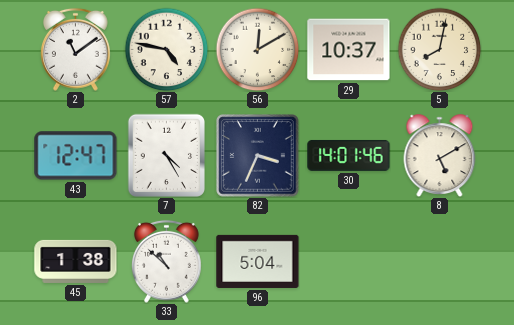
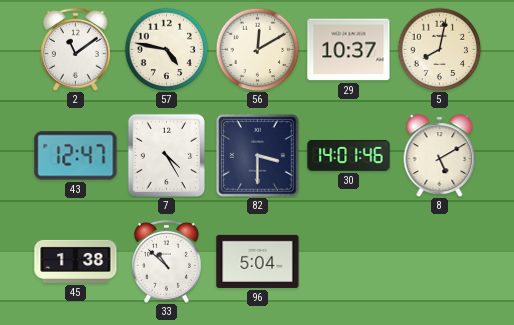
82: 3:34 -> 3:30
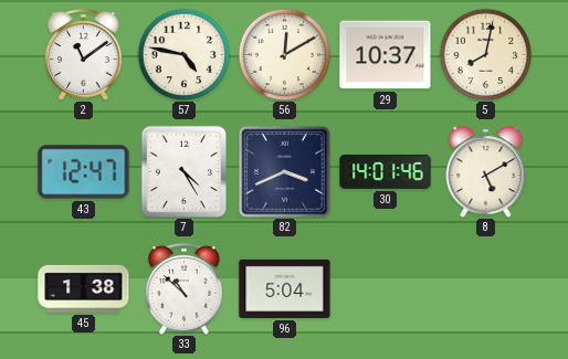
82: 3:30 -> 3:41
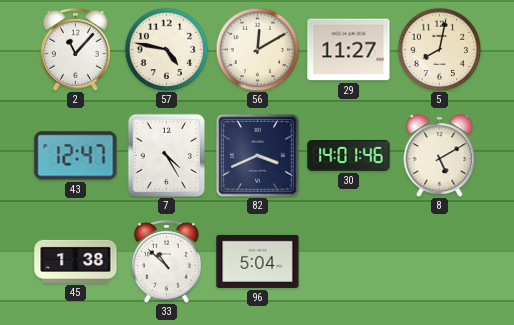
2: 11:09 -> 11:07
29: 10:37 -> 11:27
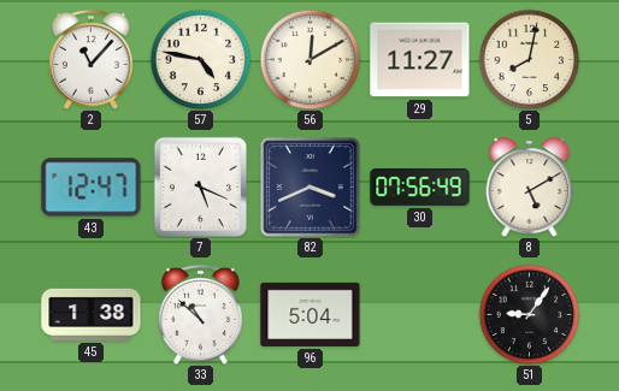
7: 4:25 -> 5:19
30: 14:01 -> 07:56
51: none -> 9:06
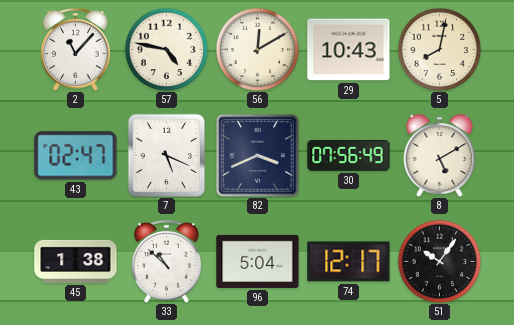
29: 11:27 -> 10:43
43: 12:47 -> 02:47
74: none -> 12:17
51: 9:06 -> 10:06
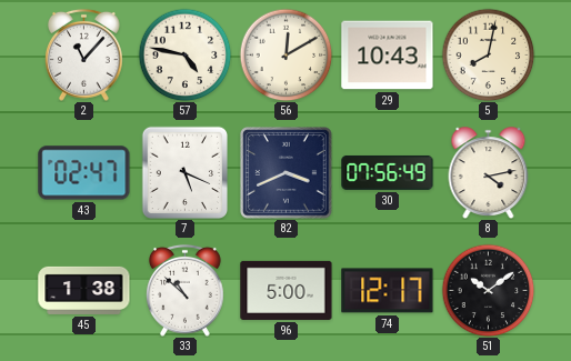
8: 5:10 -> 4:13
96: 5:04 -> 5:00
51: 10:06 -> 10:09
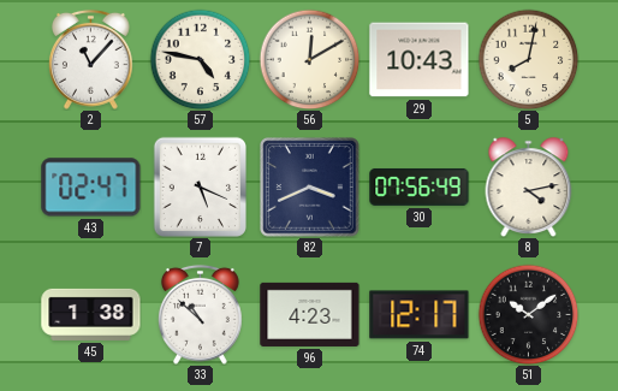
96: 5:00 -> 4:23
